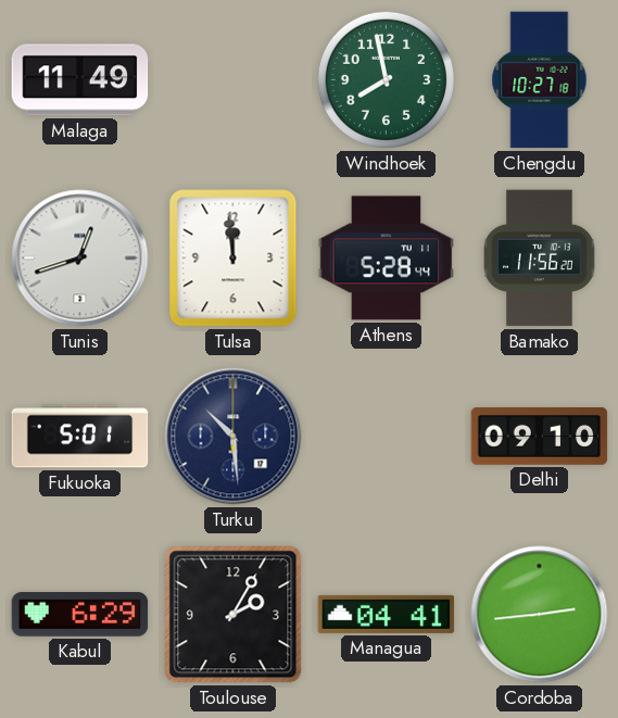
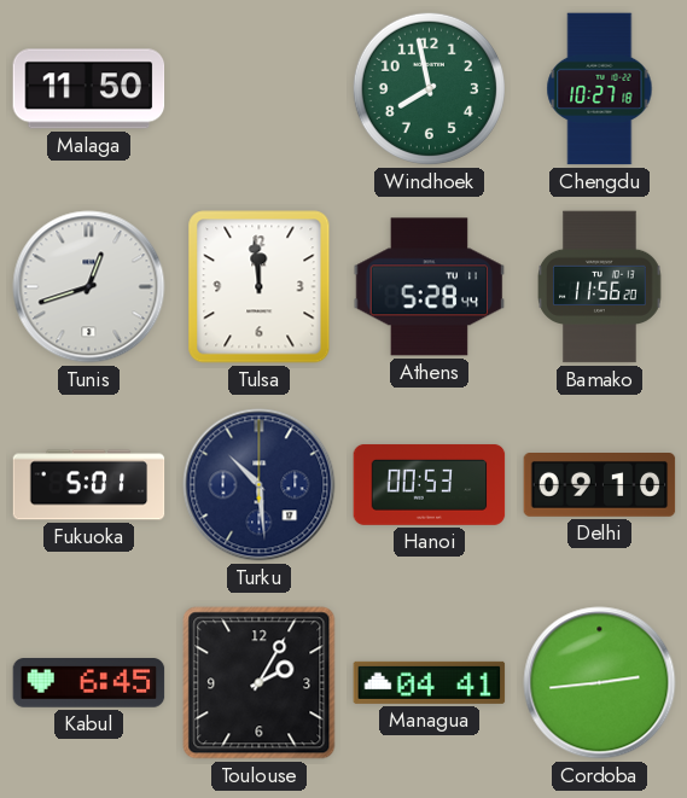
Malaga: 11:49 -> 11:50
Hanoi: none -> 00:53
Kabul: 6:29 -> 6:45
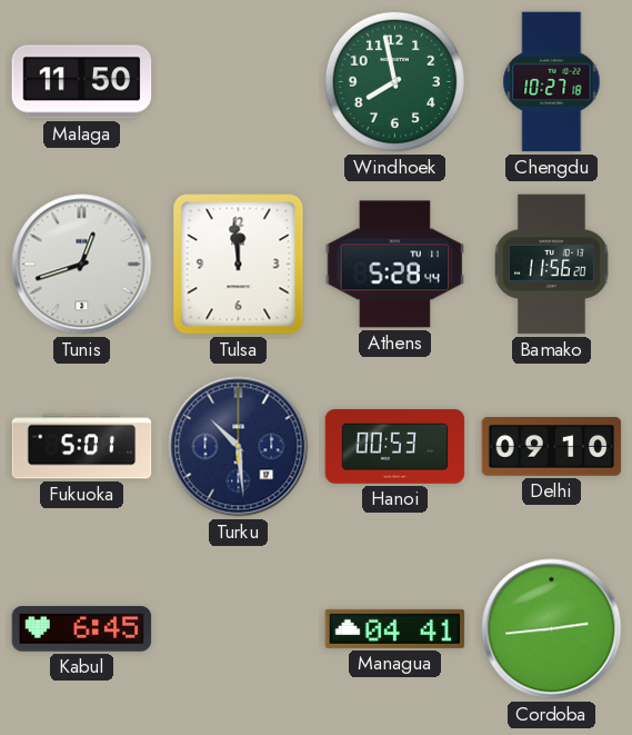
Toulouse: 2:05 -> none
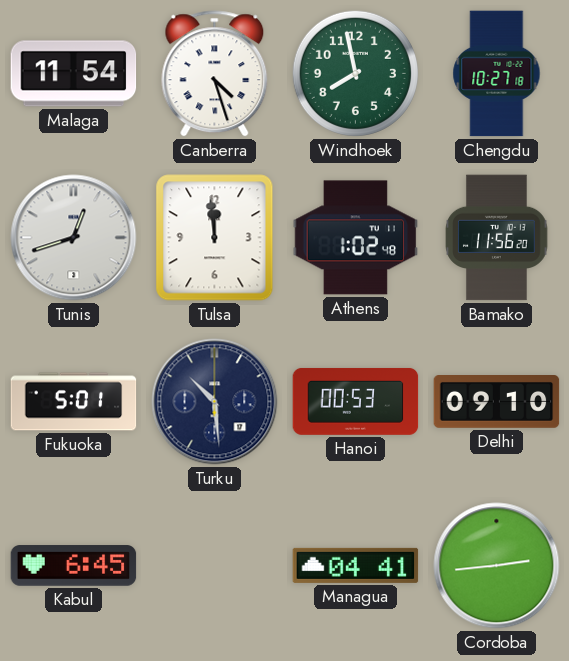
Malaga: 11:50 -> 11:54
Canberra: none -> 4:27
Athens: 5:28 -> 1:02
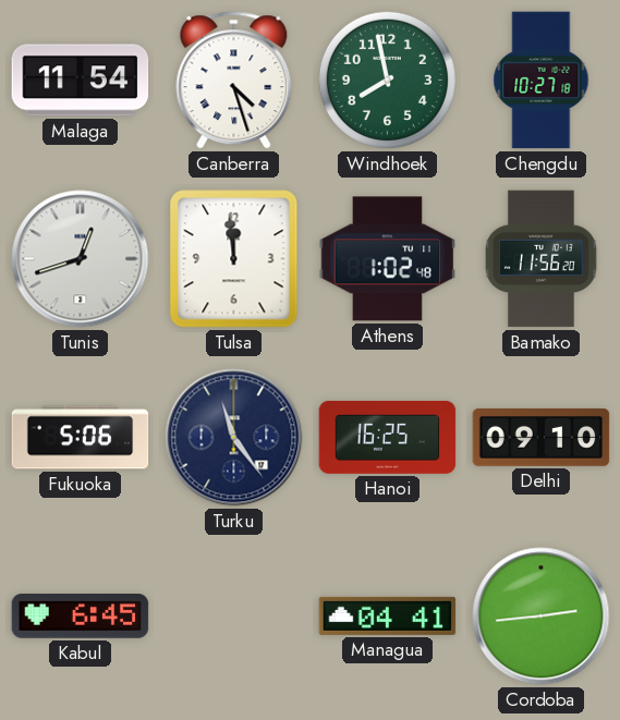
Fukuoka: 5:01 -> 5:06
Turku: 10:29 -> 11:24
Hanoi: 00:53 -> 16:25
